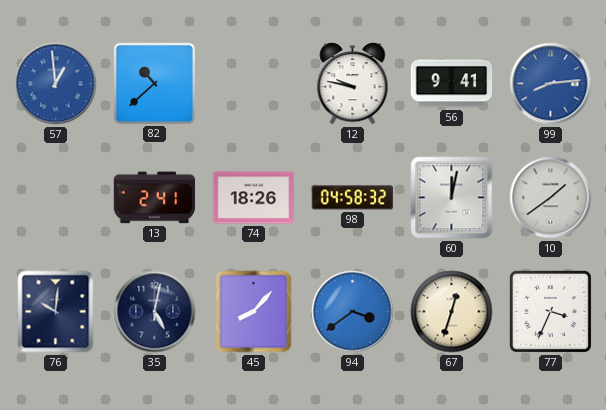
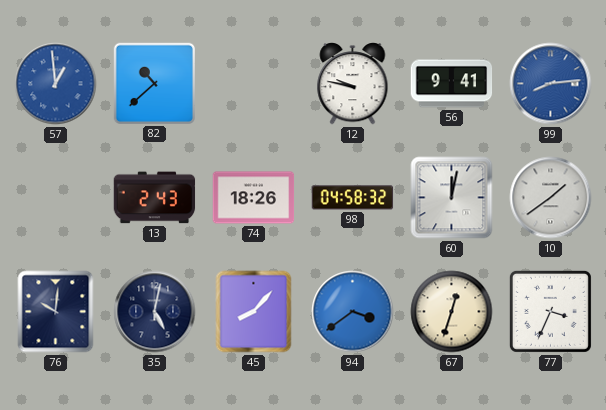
13: 2:41 -> 2:43
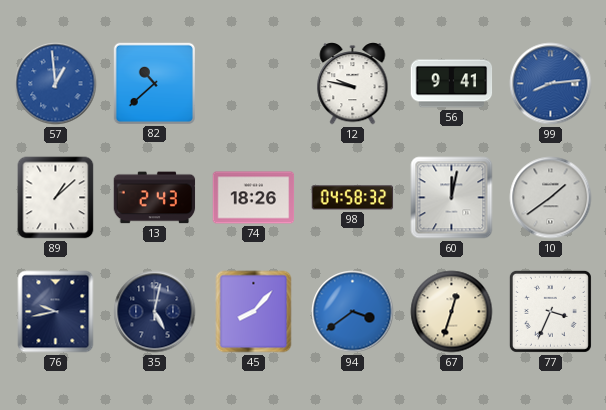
89: none -> 1:08
76: 10:01 -> 9:43
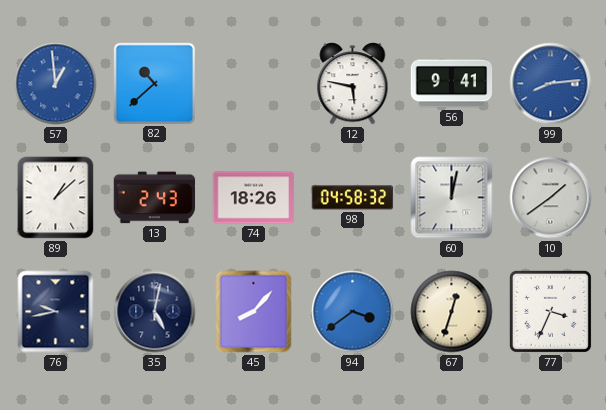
12: 9:47 -> 5:47
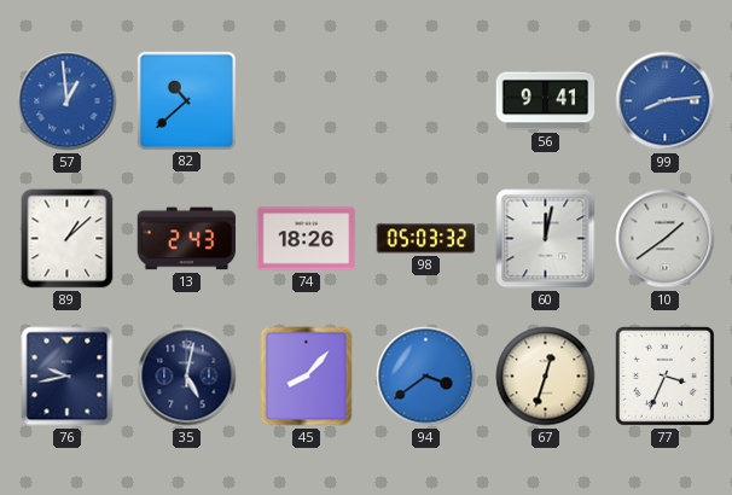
12: 5:47 -> none
98: 04:58 -> 05:03
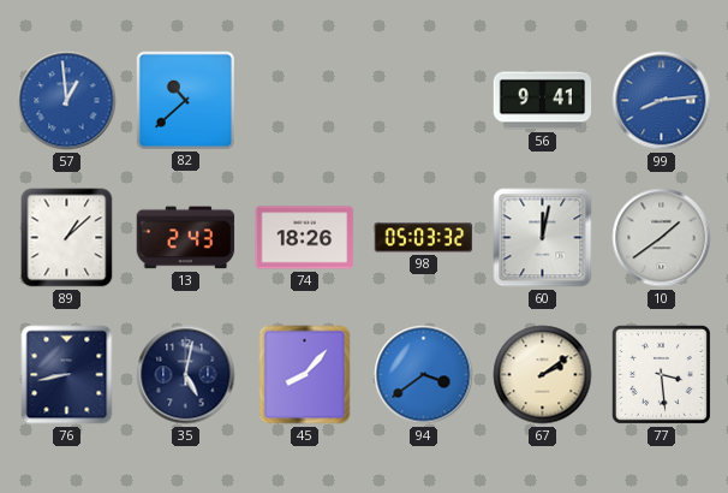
76: 9:43 -> 8:43
67: 12:33 -> 2:09
77: 3:34 -> 3:29
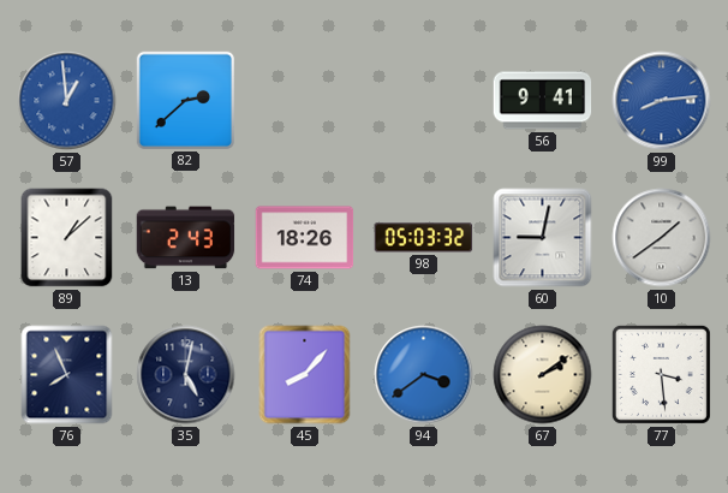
82: 10:38 -> 2:38
60: 12:02 -> 9:02
76: 8:43 -> 7:56
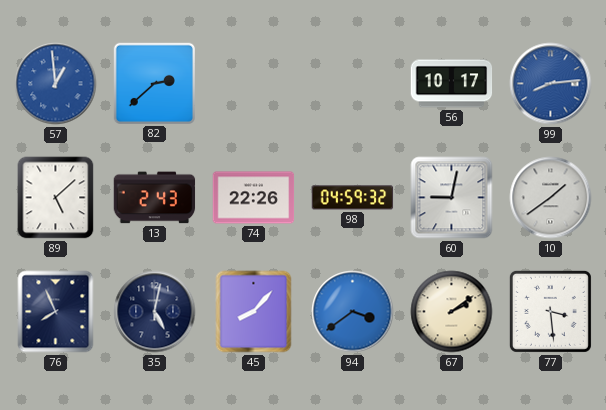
56: 9:41 -> 10:17
89: 1:08 -> 5:08
74: 18:26 -> 22:26
98: 05:03 -> 04:59
